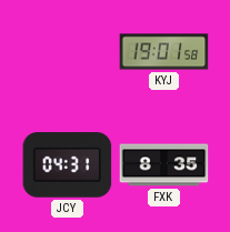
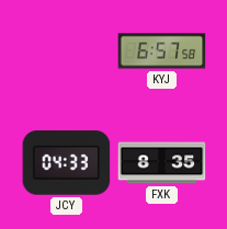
KYJ: 19:01 -> 6:57
JCY: 04:31 -> 04:33
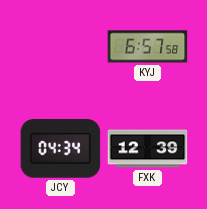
JCY: 04:33 -> 04:34
FXK: 8:35 -> 12:39
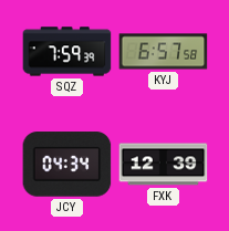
SQZ: none -> 7:59
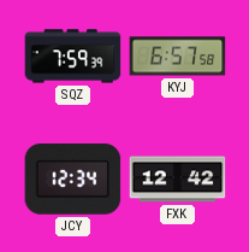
JCY: 04:34 -> 12:34
FXK: 12:39 -> 12:42
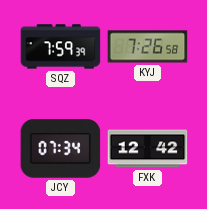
KYJ: 6:57 -> 7:26
JCY: 12:34 -> 07:34
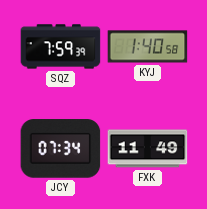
KYJ: 7:26 -> 1:40
FXK: 12:42 -> 11:49
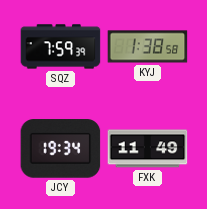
KYJ: 1:40 -> 1:38
JCY: 07:34 -> 19:34
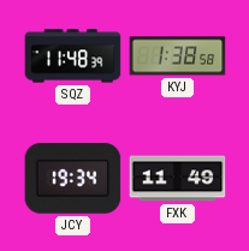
SQZ: 7:59 -> 11:48
